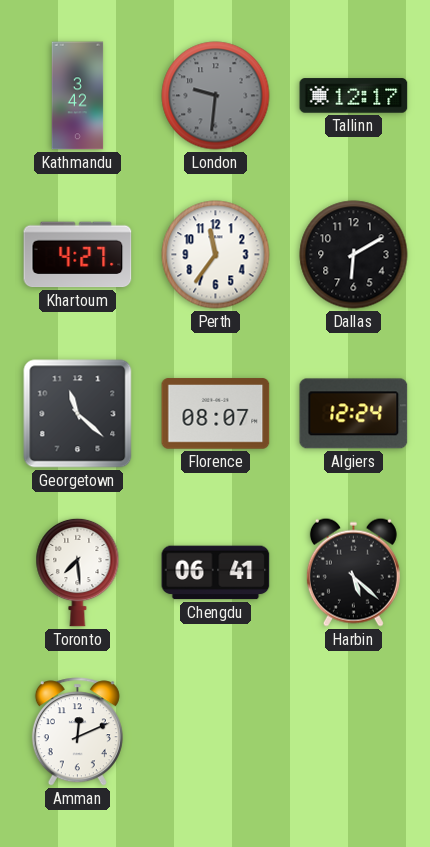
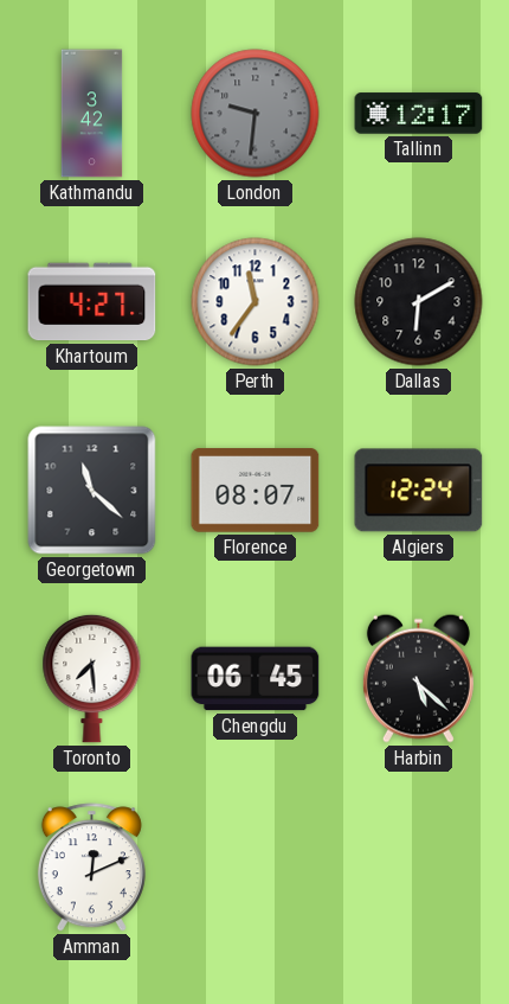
Chengdu: 06:41 -> 06:45
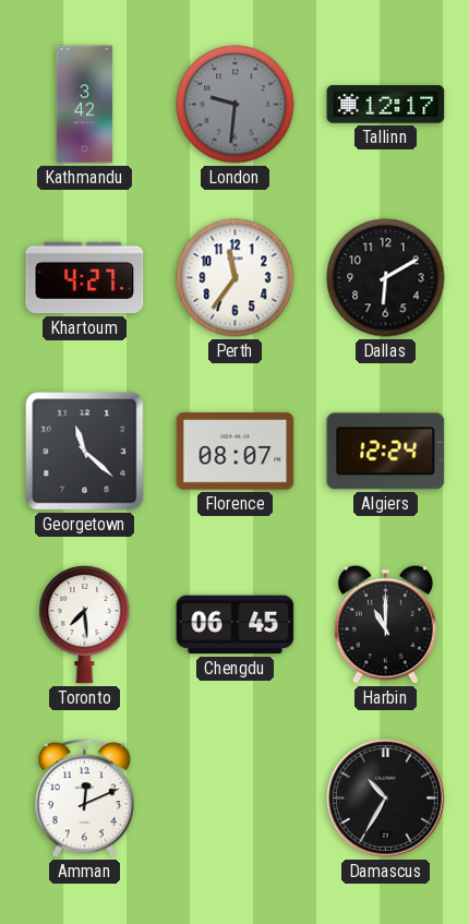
Harbin: 5:22 -> 11:00
Damascus: none -> 10:35
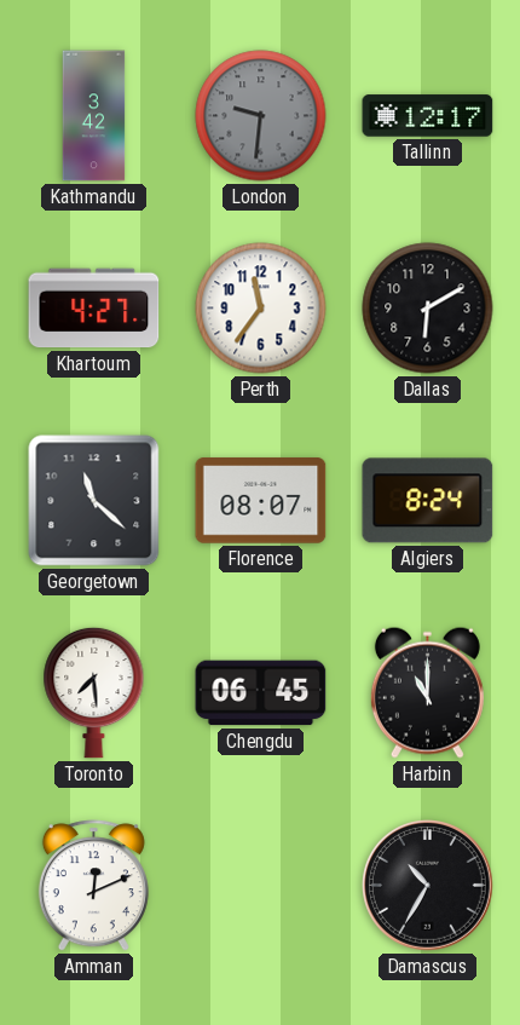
Algiers: 12:24 -> 8:24
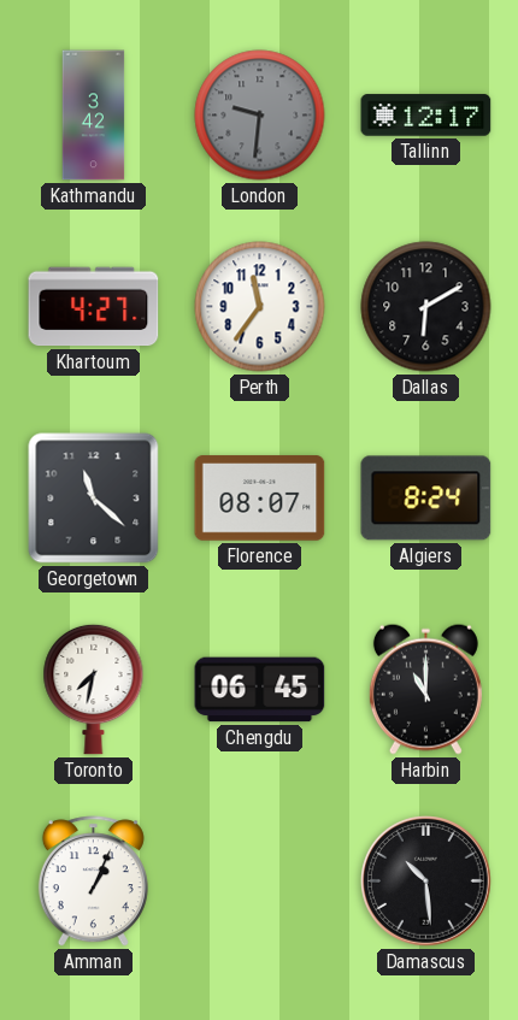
Toronto: 7:29 -> 7:32
Amman: 12:11 -> 1:04
Damascus: 10:35 -> 10:29
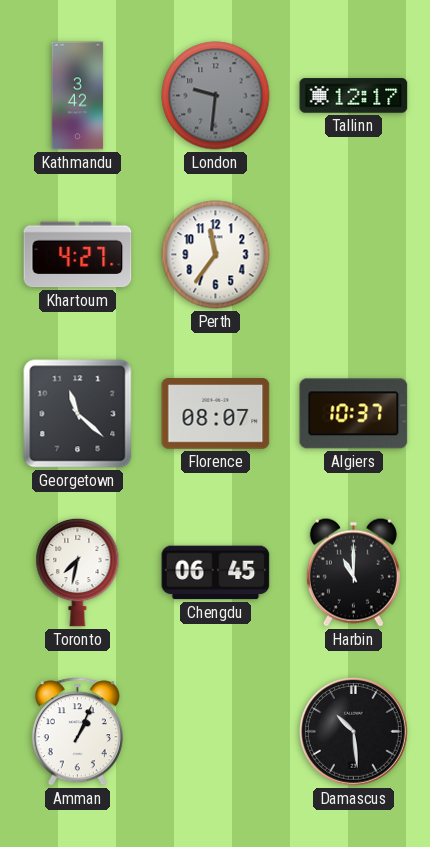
Dallas: 6:10 -> none
Algiers: 8:24 -> 10:37
